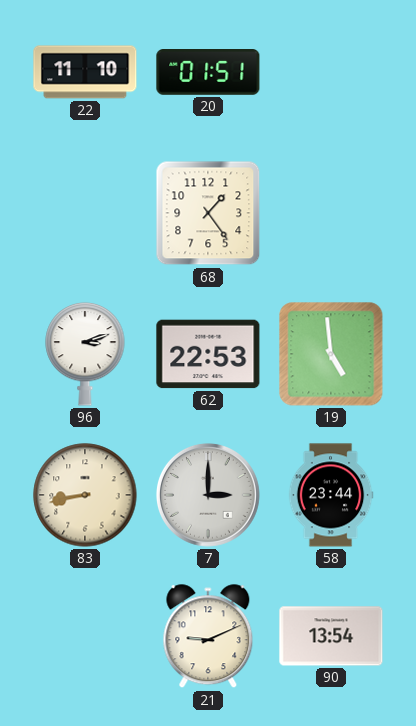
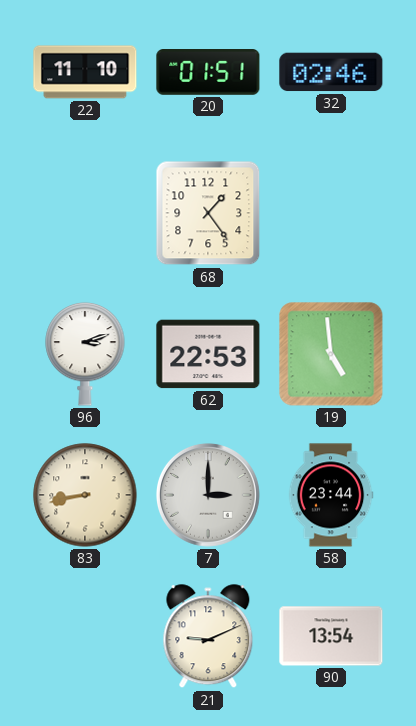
32: none -> 02:46
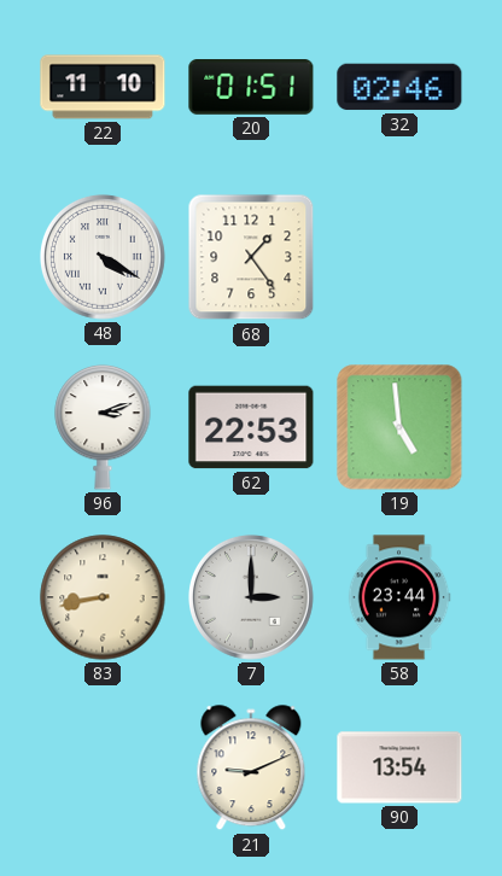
48: none -> 4:20
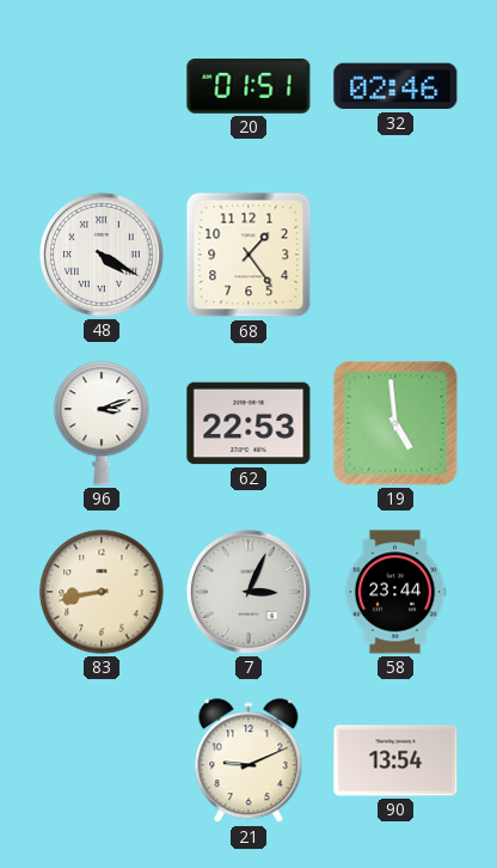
22: 11:10 -> none
7: 3:00 -> 3:04
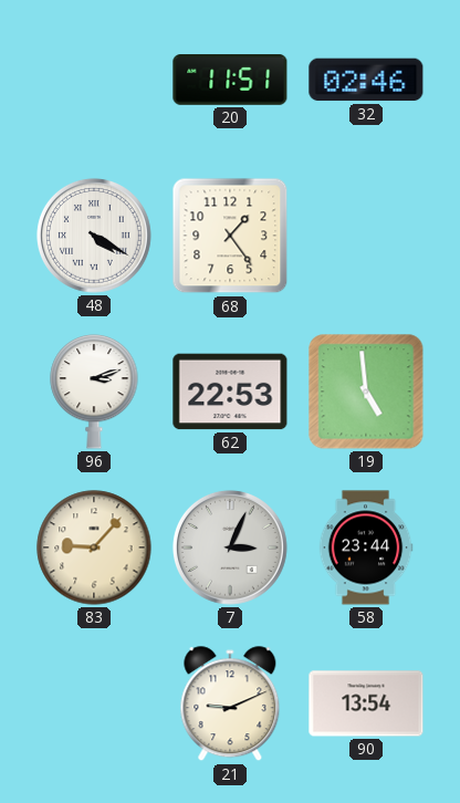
20: 01:51 -> 11:51
83: 8:43 -> 9:07
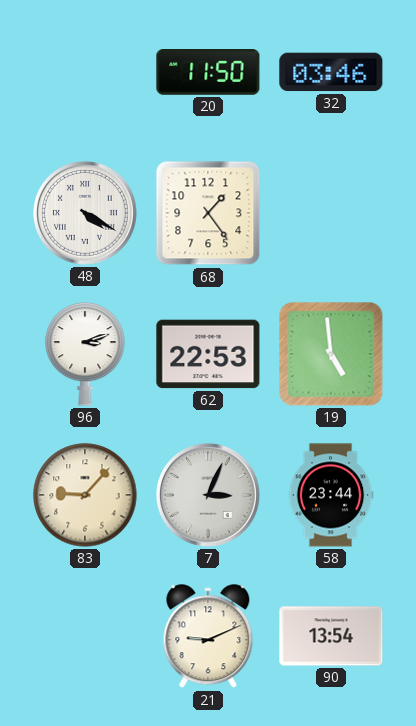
20: 11:51 -> 11:50
32: 02:46 -> 03:46
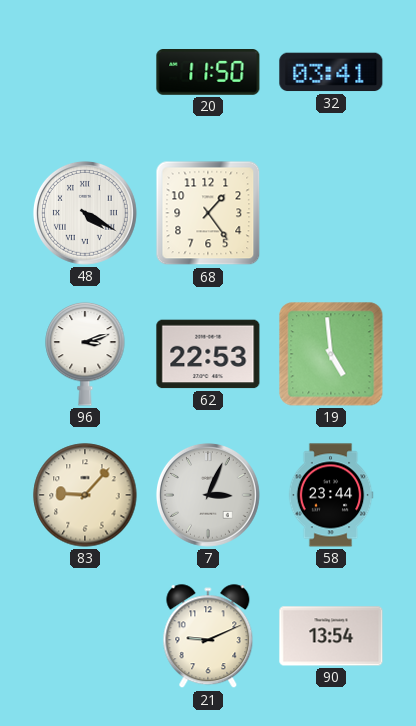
32: 03:46 -> 03:41
